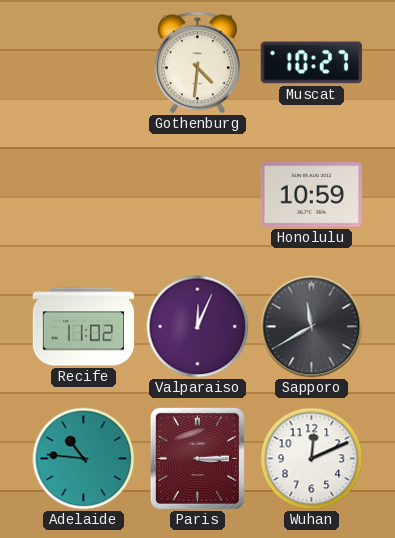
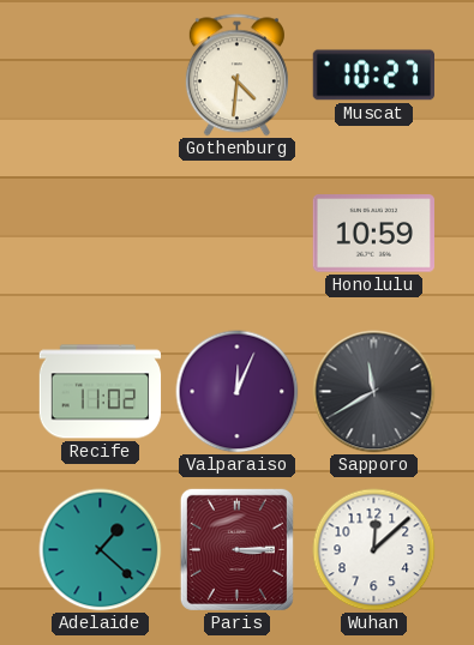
Adelaide: 10:46 -> 1:22
Wuhan: 12:11 -> 12:08
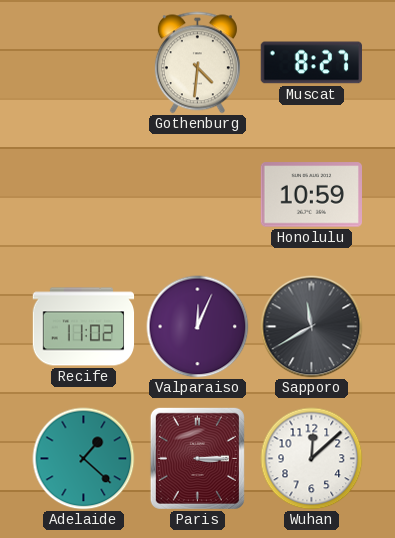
Muscat: 10:27 -> 8:27
